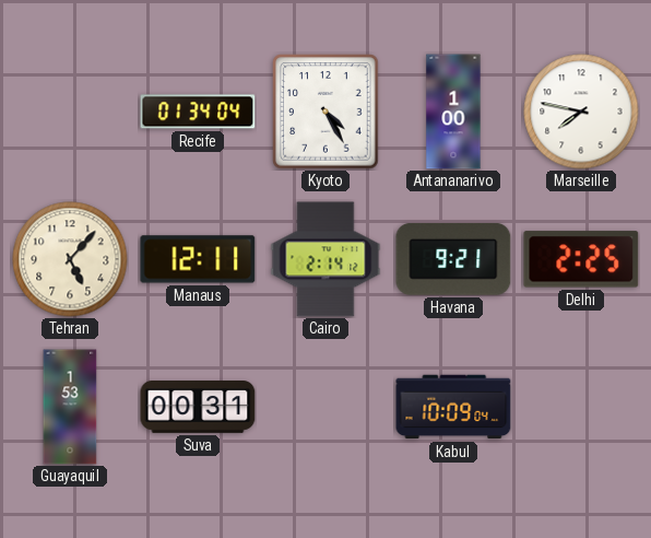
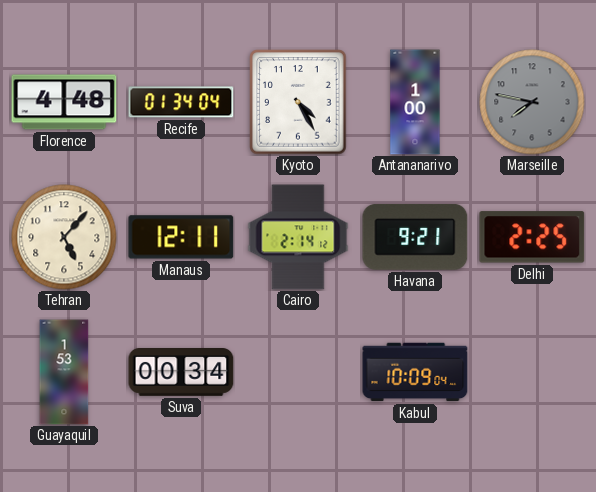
Florence: none -> 4:48
Marseille dial: white -> grey
Suva: 00:31 -> 00:34
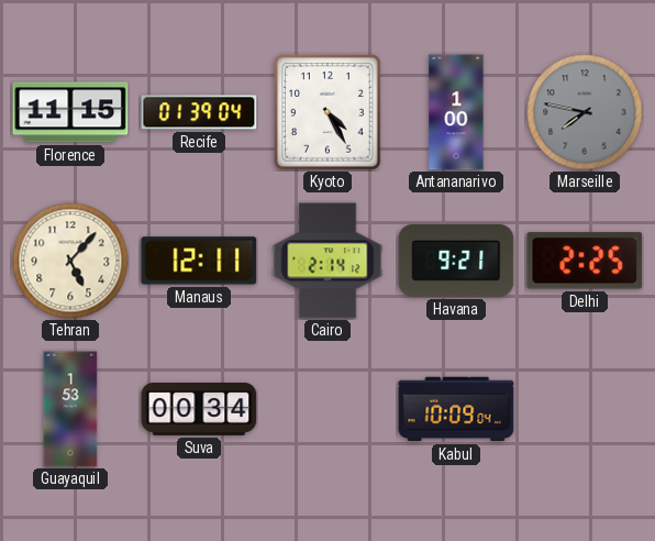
Florence: 4:48 -> 11:15
Recife: 01:34 -> 01:39
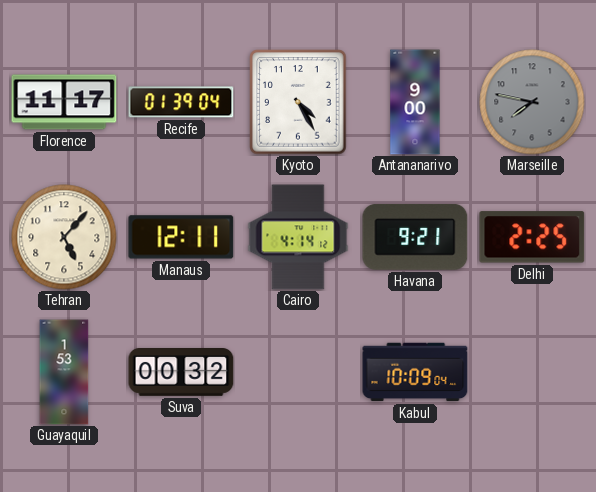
Florence: 11:15 -> 11:17
Antananarivo: 1:00 -> 9:00
Cairo: 2:14 -> 4:14
Suva: 00:34 -> 00:32
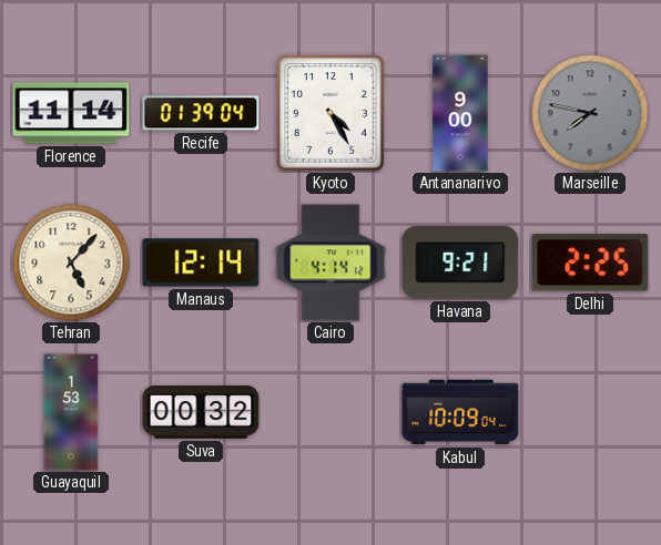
Florence: 11:17 -> 11:14
Manaus: 12:11 -> 12:14
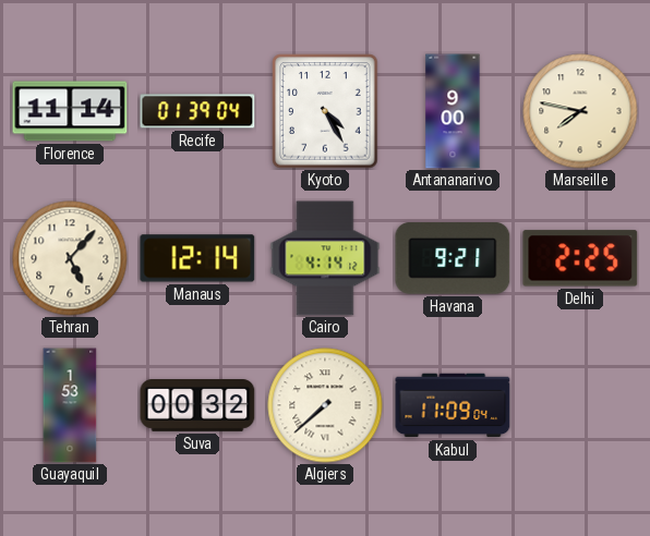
Marseille dial: grey -> cream
Algiers: none -> 7:38
Kabul: 10:09 -> 11:09
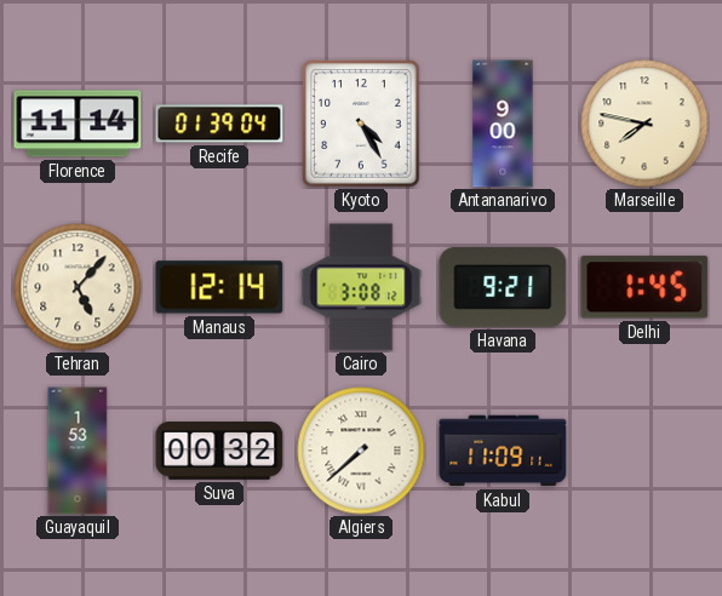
Cairo: 4:14 -> 3:08
Delhi: 2:25 -> 1:45
Kabul: 11:09:04 -> 11:09:11
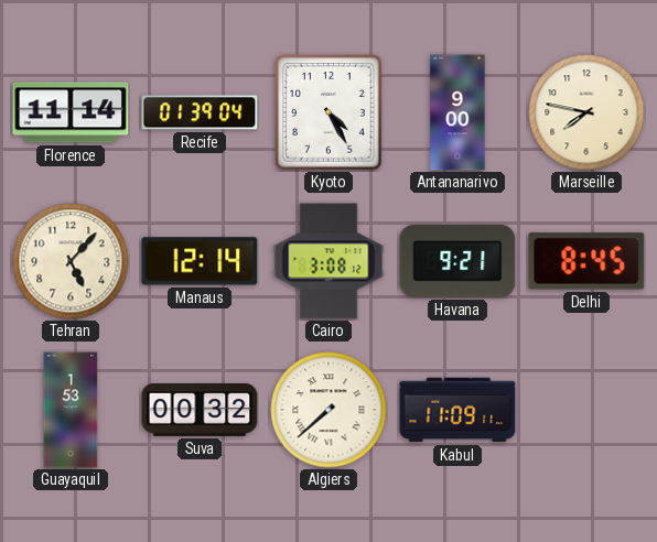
Delhi: 1:45 -> 8:45
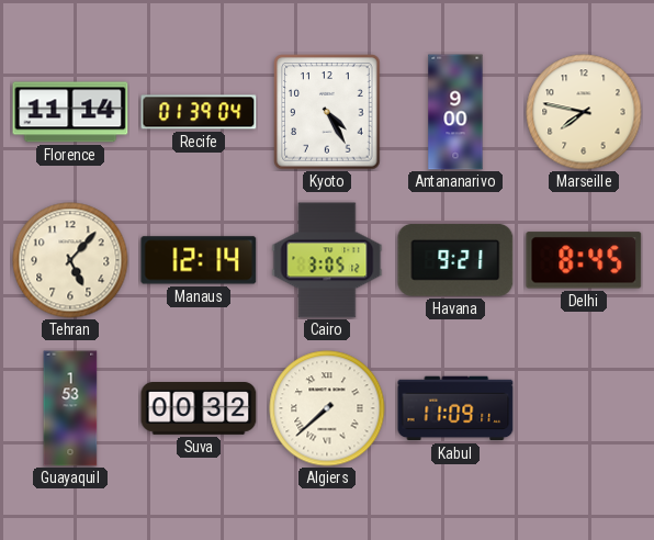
Cairo: 3:08 -> 3:05
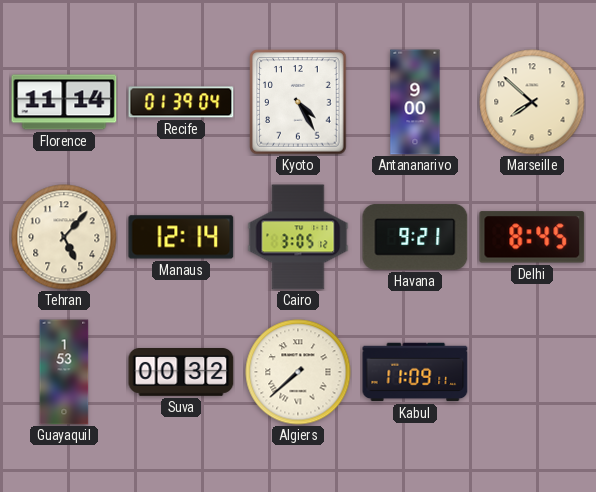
Marseille: 7:47 -> 7:52
